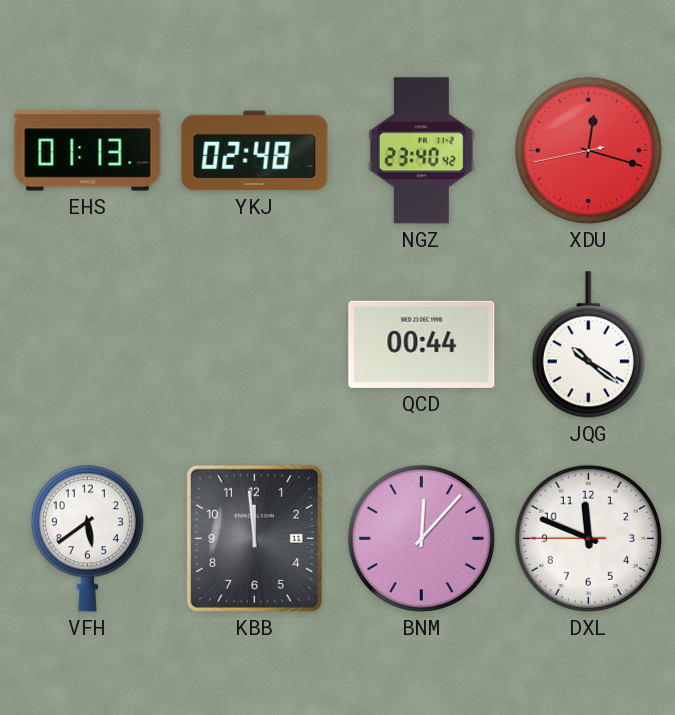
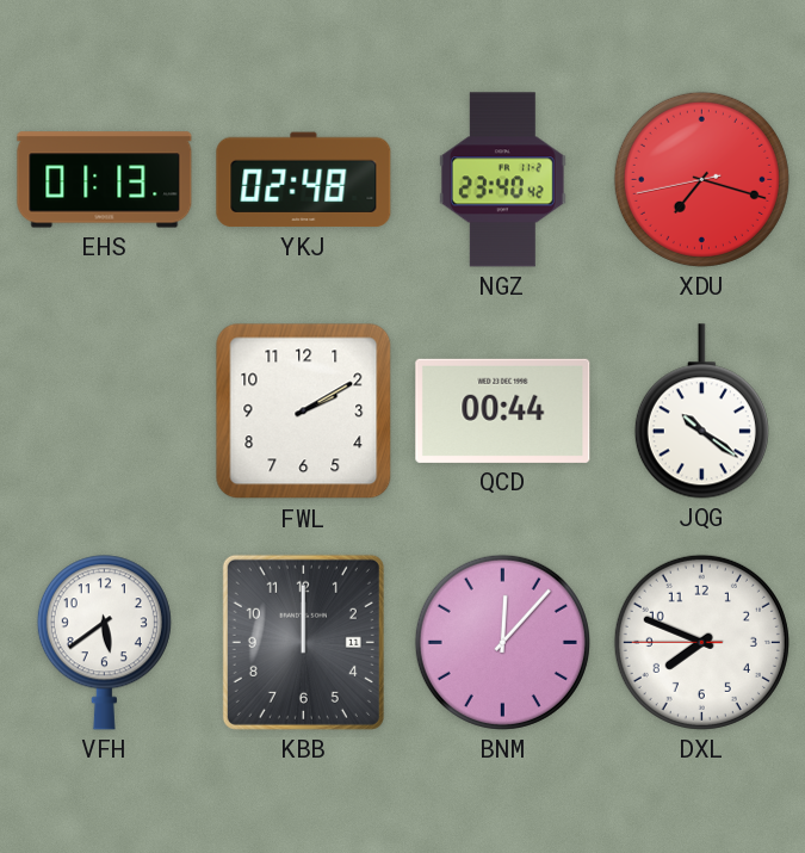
XDU: 12:17 -> 7:17
FWL: none -> 2:10
KBB: 11:59 -> 12:00
DXL: 11:48 -> 7:48
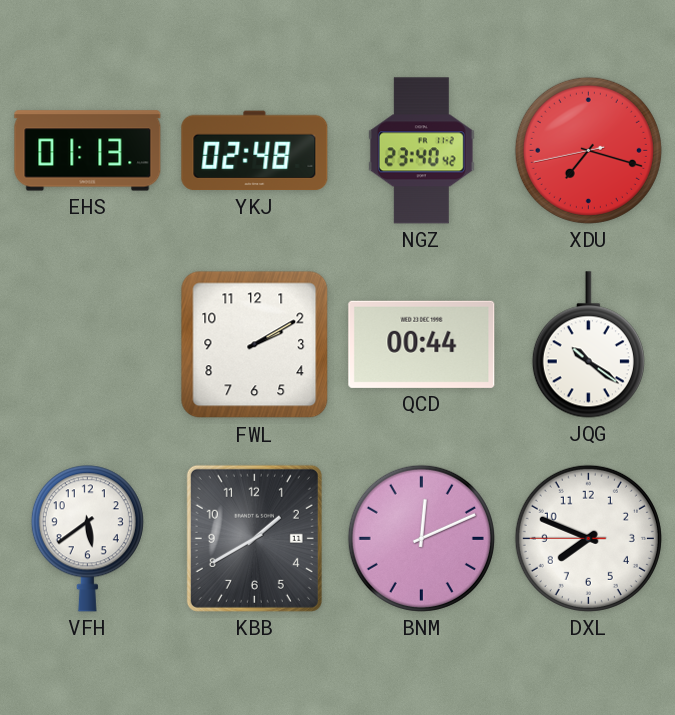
KBB: 12:00 -> 1:40
BNM: 12:07 -> 12:11
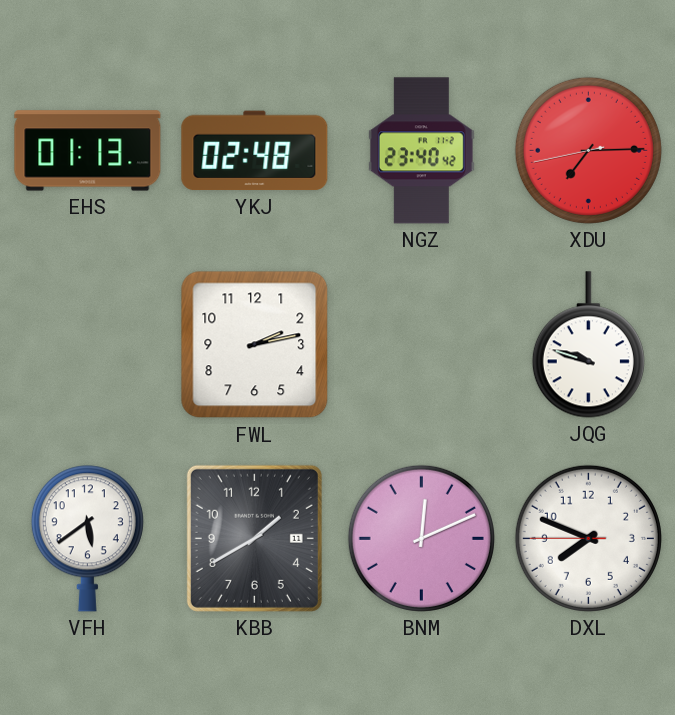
XDU: 7:17 -> 7:14
FWL: 2:10 -> 2:13
QCD: 00:44 -> none
JQG: 10:21 -> 9:48
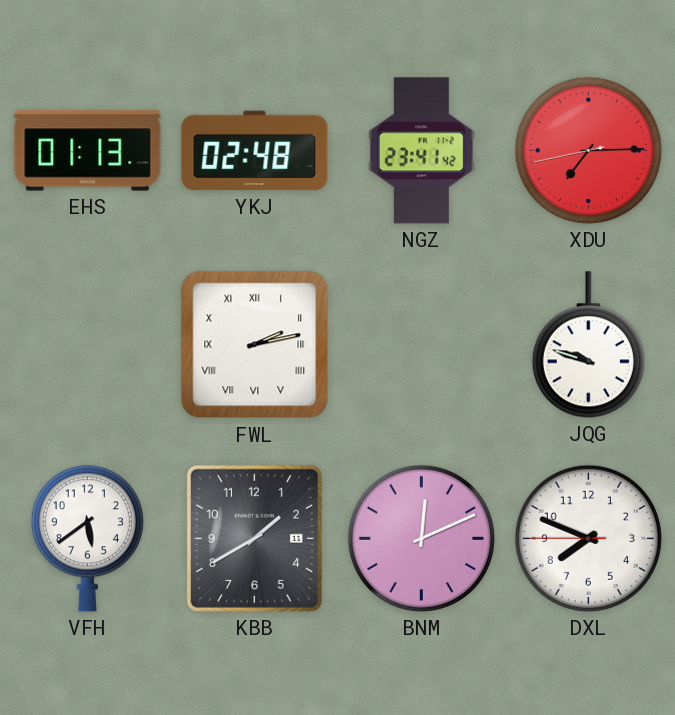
NGZ: 23:40 -> 23:41
FWL numerals: Arabic -> Roman
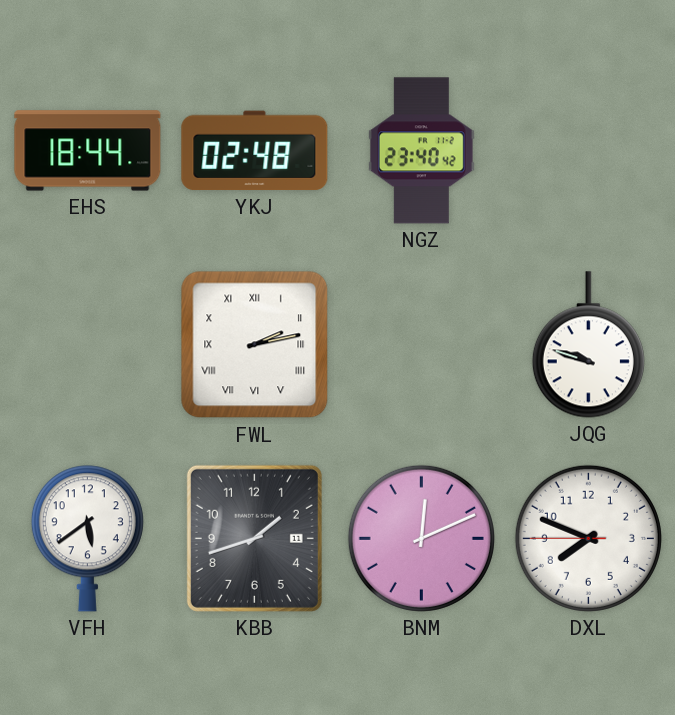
EHS: 01:13 -> 18:44
NGZ: 23:41 -> 23:40
XDU: 7:14 -> none
KBB: 1:40 -> 1:42
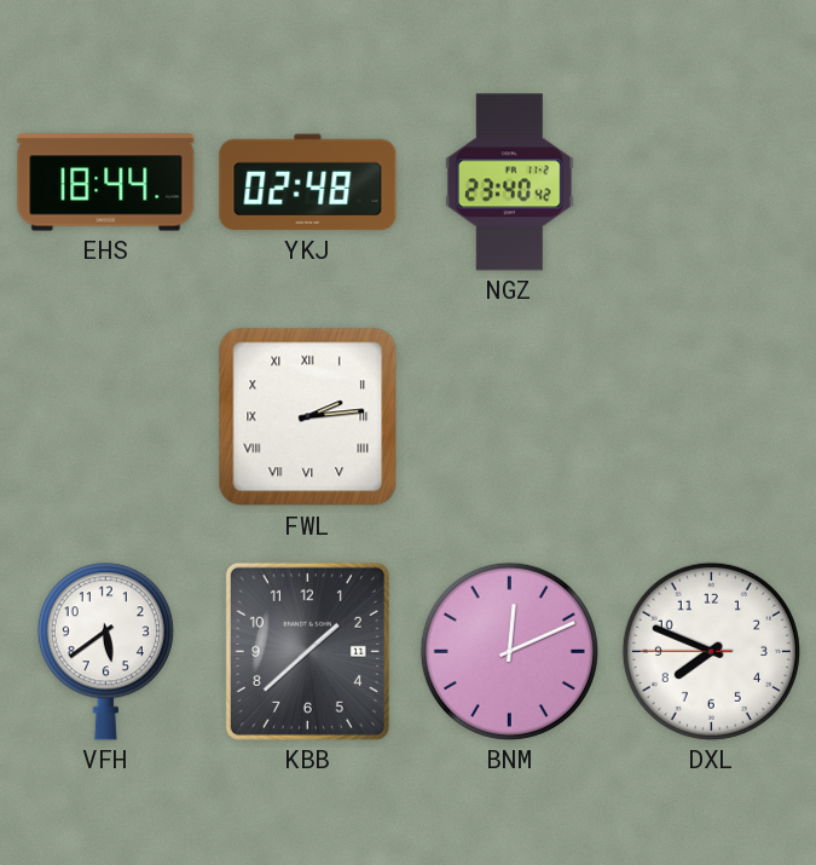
FWL: 2:13 -> 2:14
JQG: 9:48 -> none
KBB: 1:42 -> 1:38
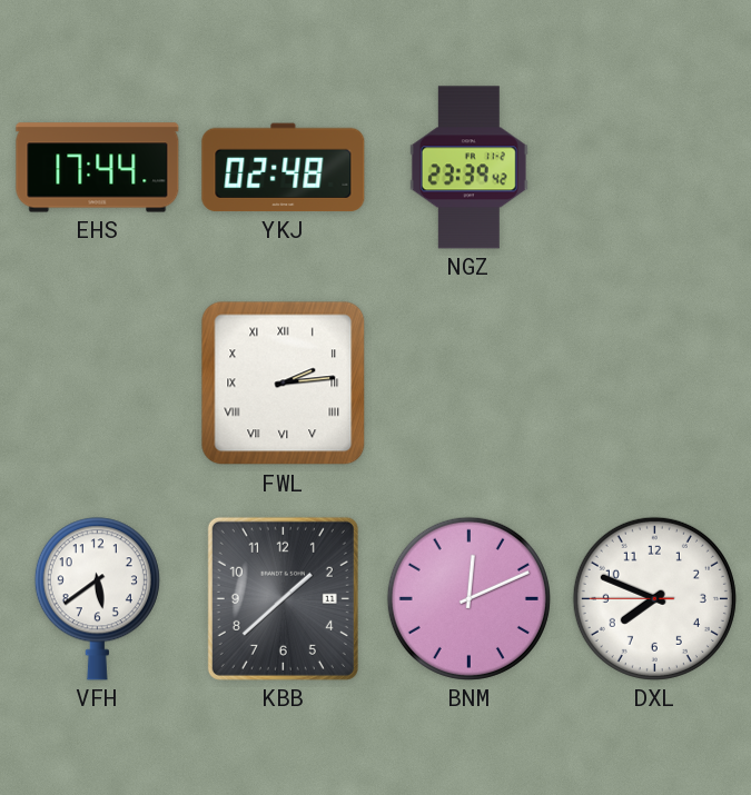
EHS: 18:44 -> 17:44
NGZ: 23:40 -> 23:39
